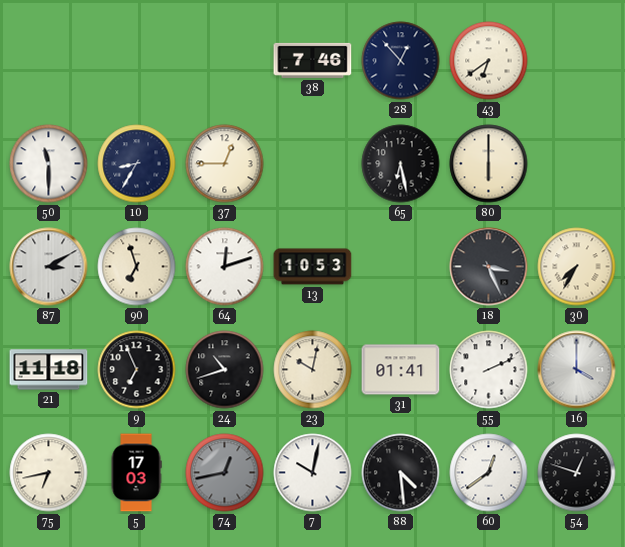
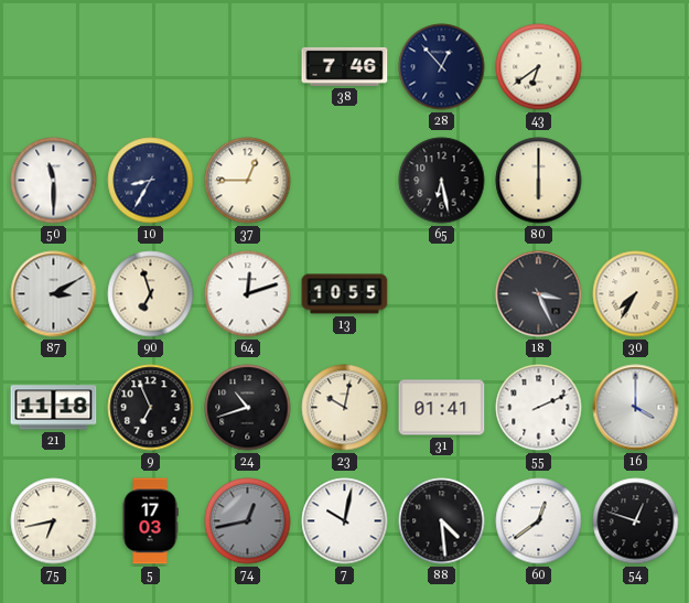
13: 10:53 -> 10:55
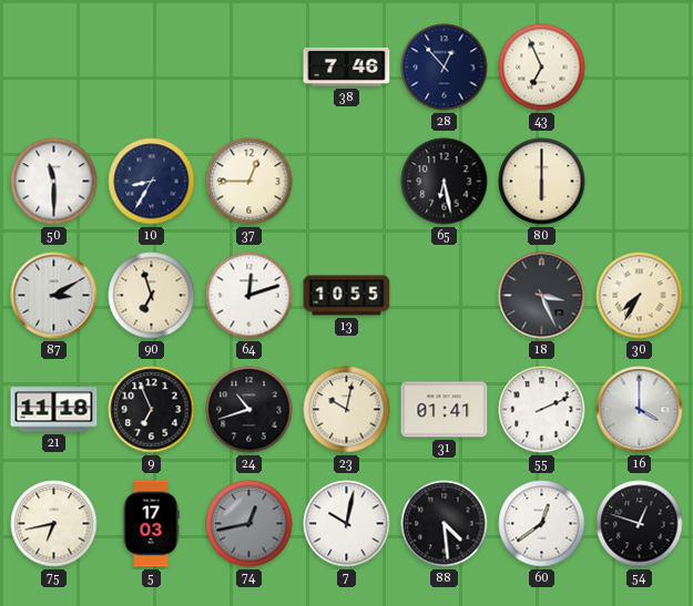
43: 6:39 -> 6:56
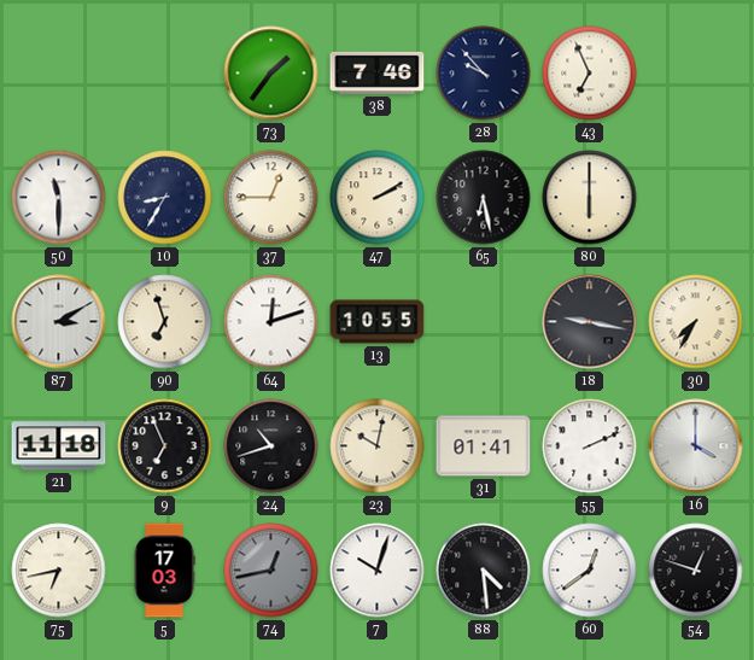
73: none -> 1:36
28: 12:53 -> 9:53
47: none -> 2:10
18: 3:26 -> 9:17
7: 10:02 -> 10:03
